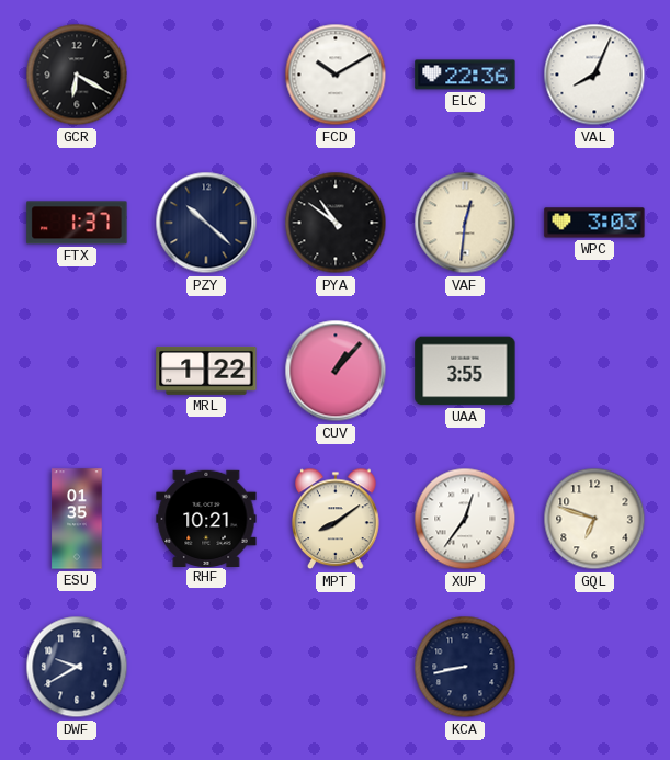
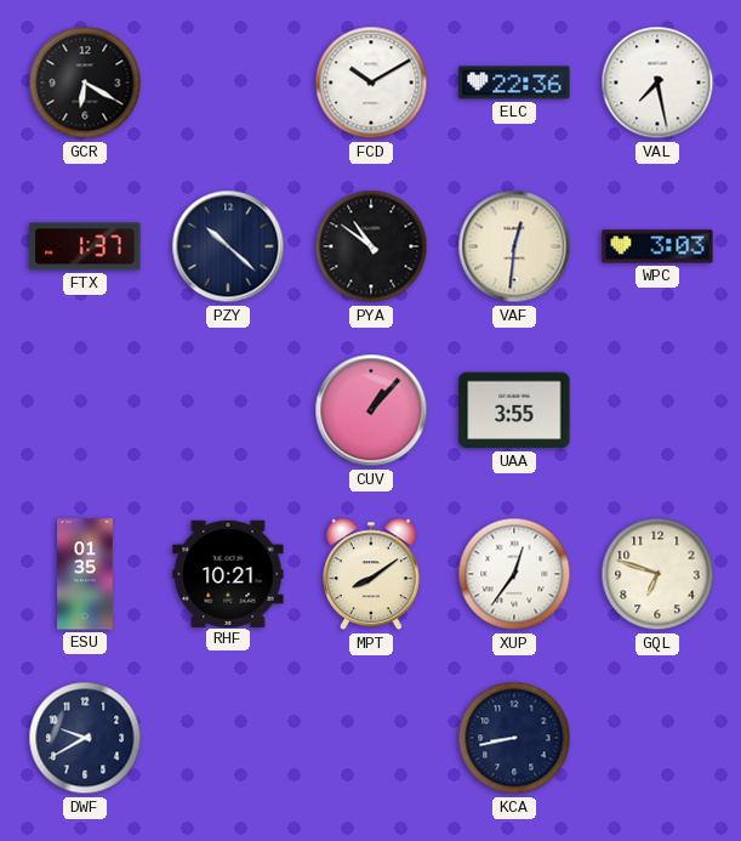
VAL: 8:04 -> 7:28
MRL: 1:22 -> none
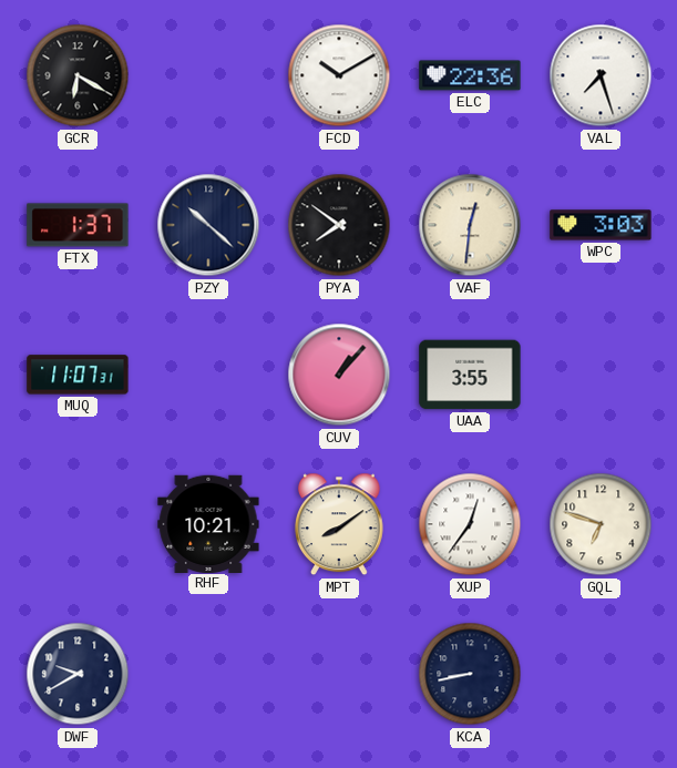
VAL: 7:28 -> 7:27
PYA: 10:51 -> 7:51
MUQ: none -> 11:07
ESU: 01:35 -> none
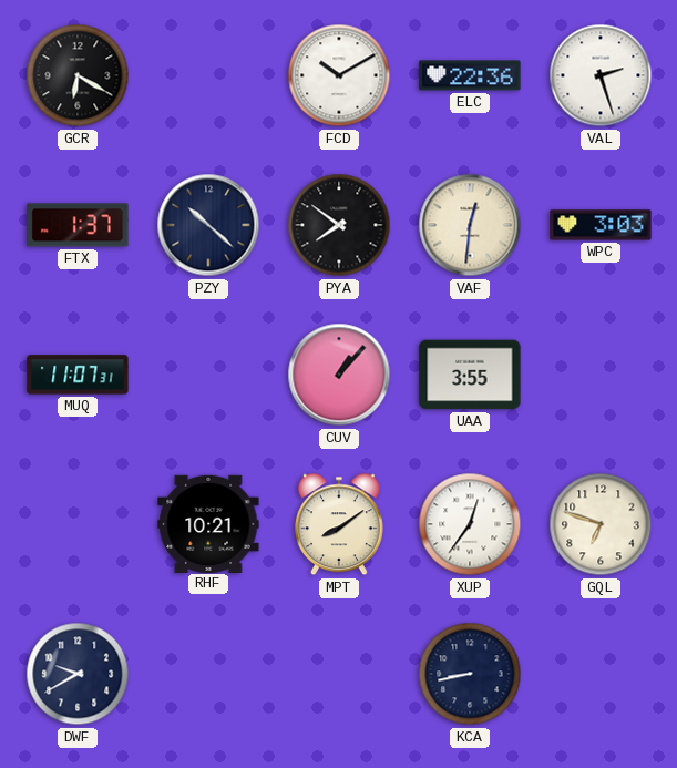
VAL: 7:27 -> 2:27
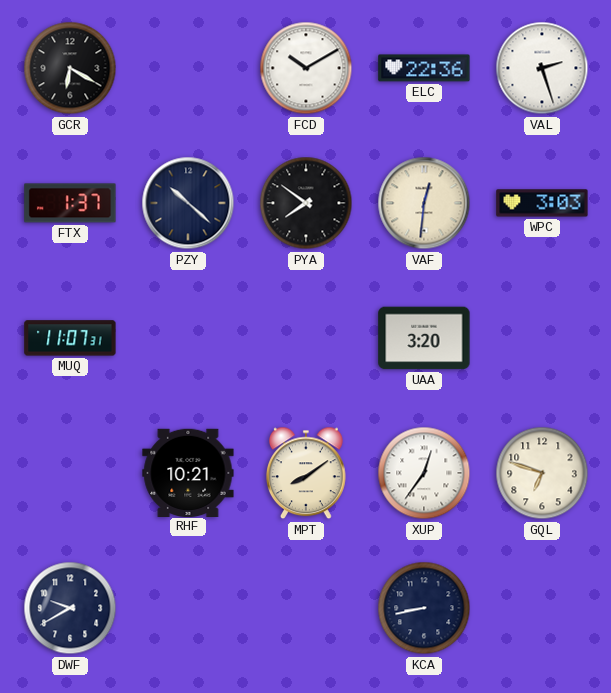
CUV: 1:07 -> none
UAA: 3:55 -> 3:20
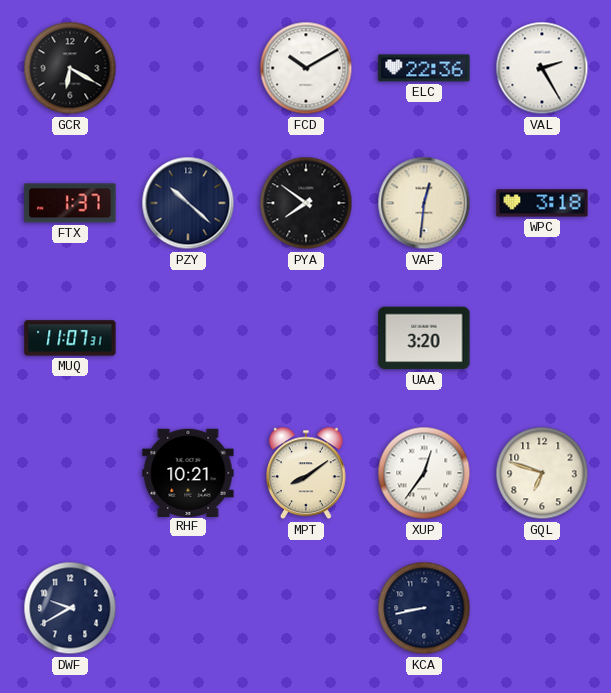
VAL: 2:27 -> 2:25
WPC: 3:03 -> 3:18
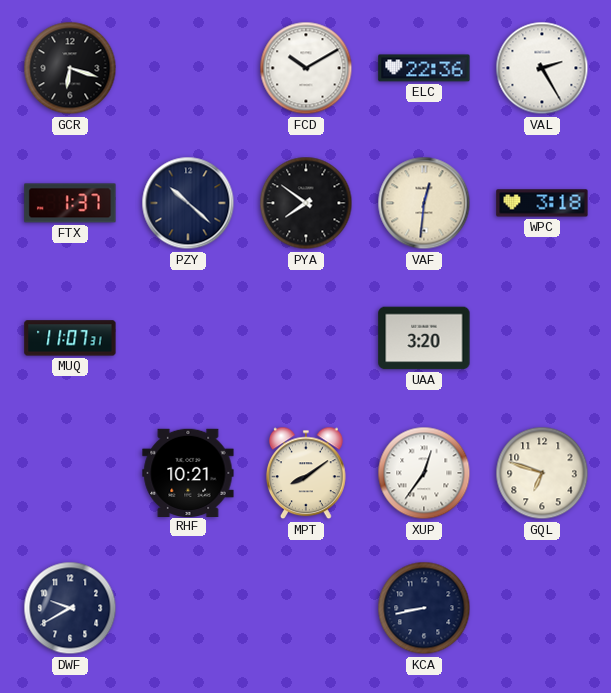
GCR: 6:20 -> 6:18
